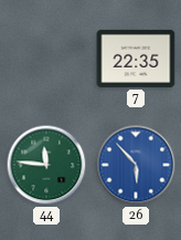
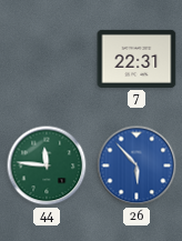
7: 22:35 -> 22:31
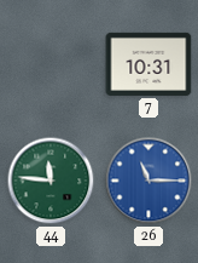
7: 22:31 -> 10:31
26: 5:53 -> 11:15
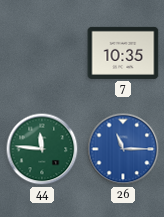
7: 10:31 -> 10:35
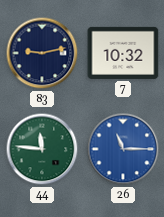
83: none -> 9:13
7: 10:35 -> 10:32
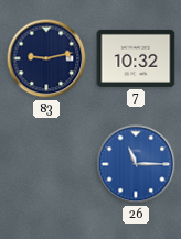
44: 11:46 -> none
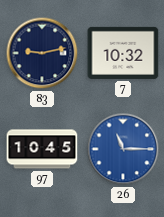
97: none -> 10:45
